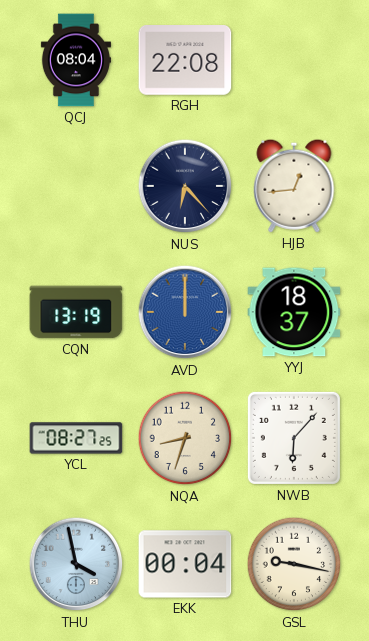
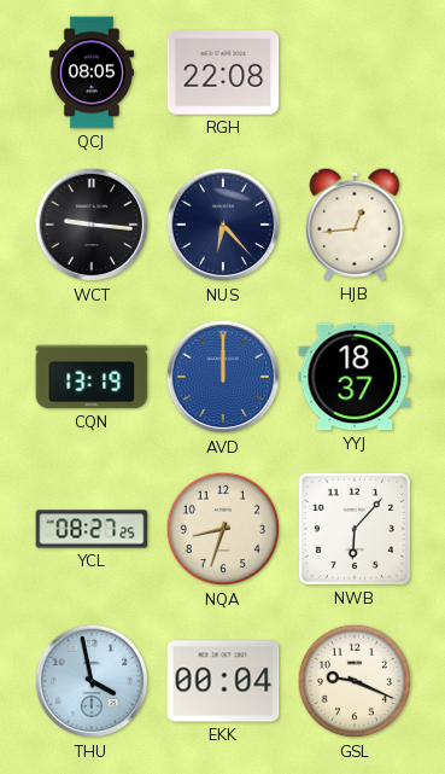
QCJ: 08:04 -> 08:05
WCT: none -> 9:16
GSL: 9:17 -> 9:19
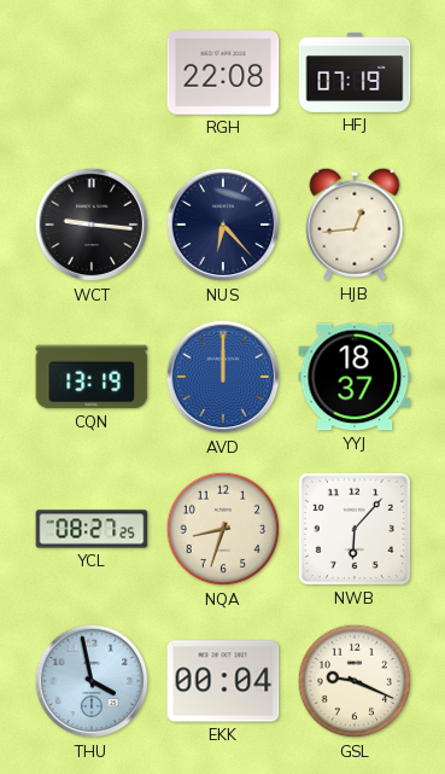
QCJ: 08:05 -> none
HFJ: none -> 07:19
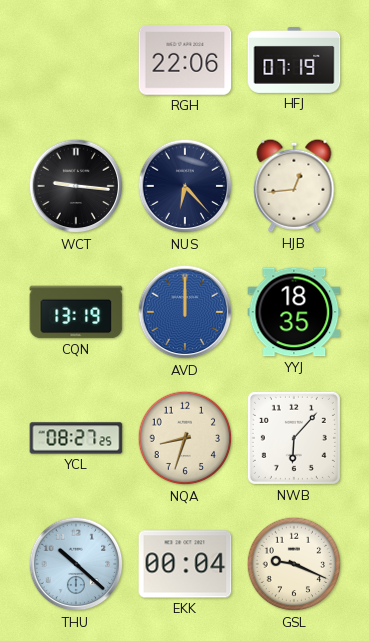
RGH: 22:08 -> 22:06
YYJ: 18:37 -> 18:35
THU: 3:58 -> 10:22
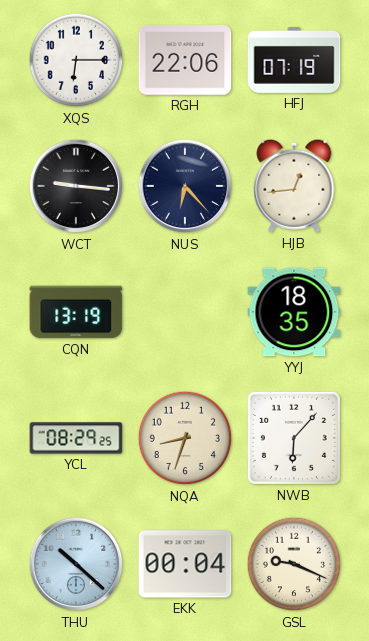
XQS: none -> 6:15
AVD: 12:00 -> none
YCL: 08:27 -> 08:29
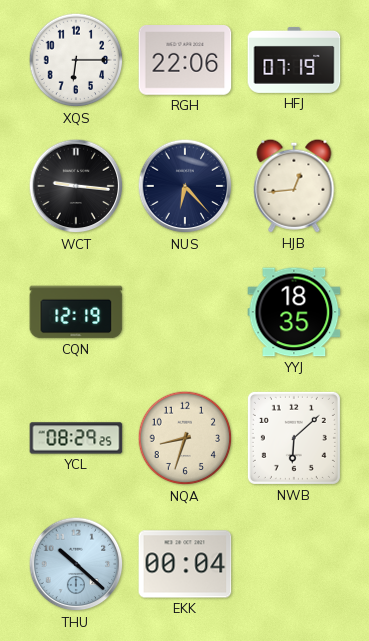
CQN: 13:19 -> 12:19
NWB: 6:07 -> 6:08
GSL: 9:19 -> none
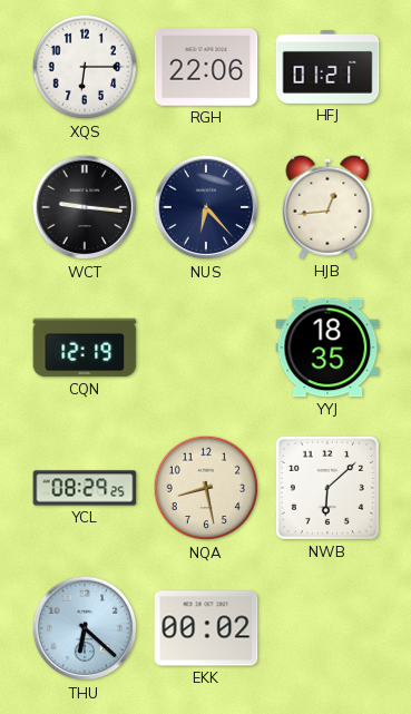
HFJ: 07:19 -> 01:21
NQA: 8:33 -> 8:28
THU: 10:22 -> 6:22
EKK: 00:04 -> 00:02
